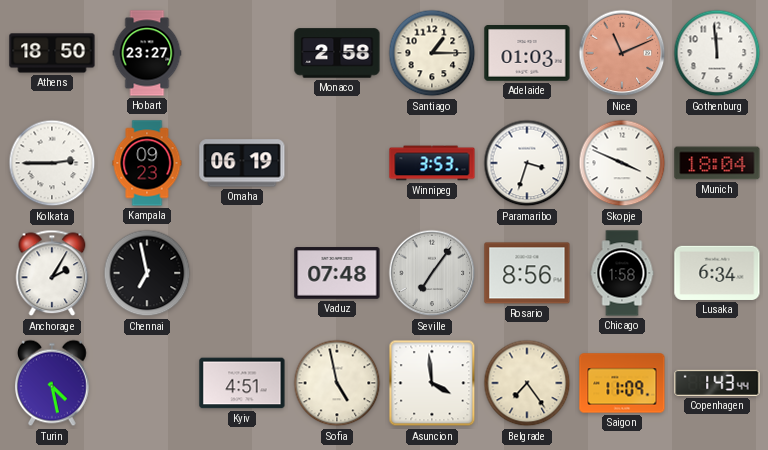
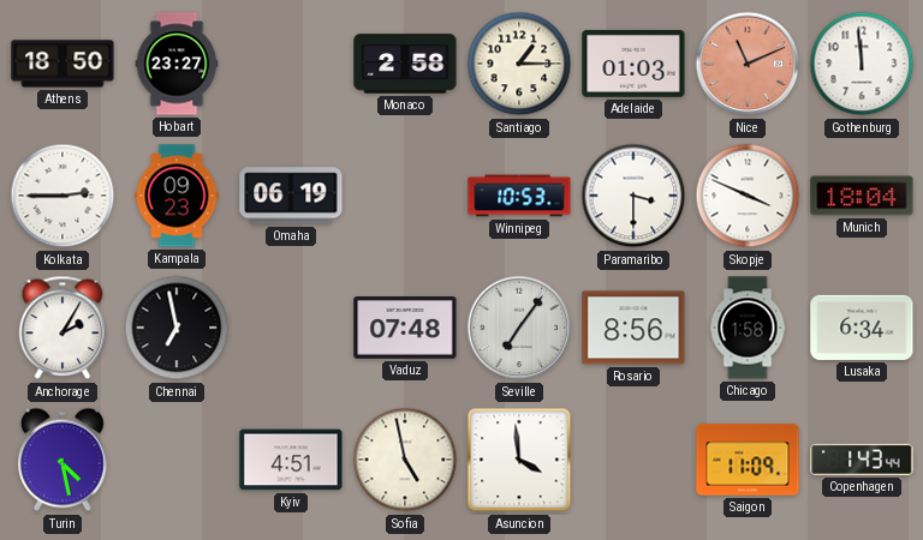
Winnipeg: 3:53 -> 10:53
Paramaribo: 3:33 -> 3:30
Belgrade: 7:24 -> none
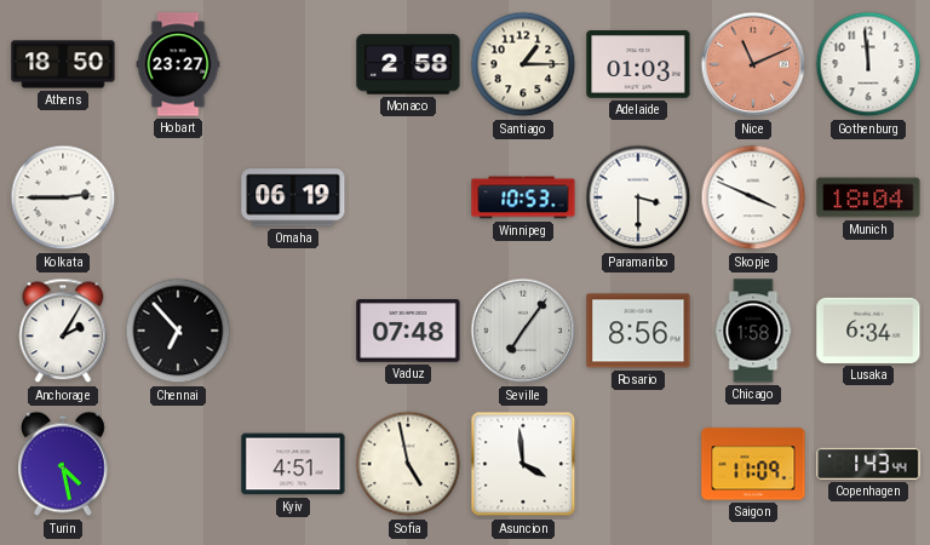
Kampala: 09:23 -> none
Chennai: 6:58 -> 6:53
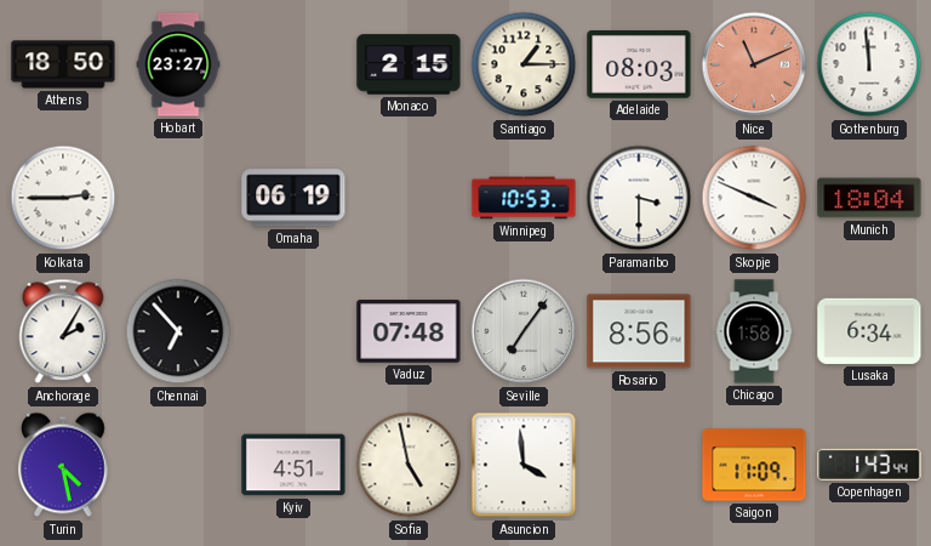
Monaco: 2:58 -> 2:15
Adelaide: 01:03 -> 08:03
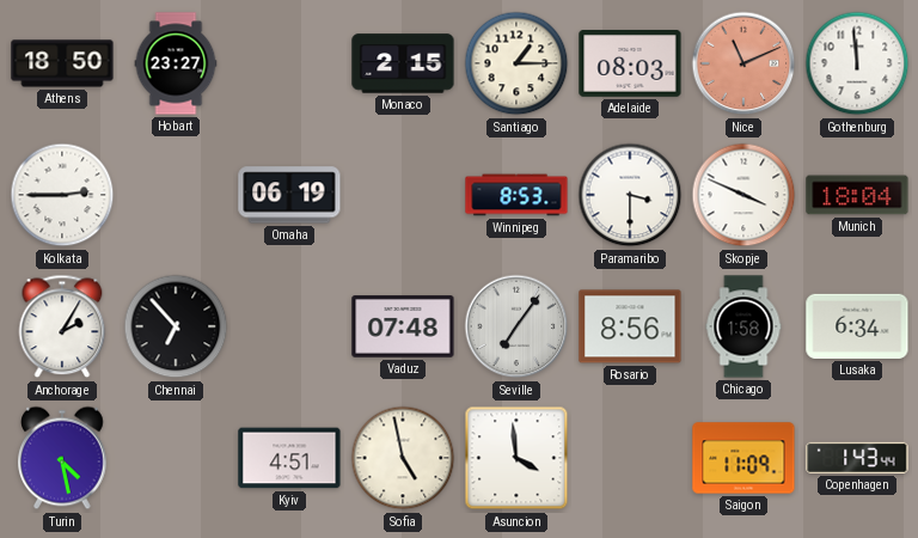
Winnipeg: 10:53 -> 8:53
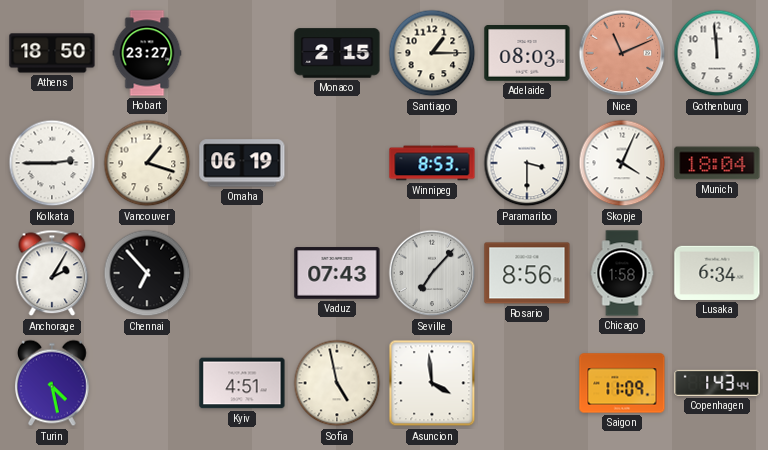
Vancouver: none -> 1:18
Skopje: 3:49 -> 4:04
Vaduz: 07:48 -> 07:43
Seville: 7:06 -> 7:07
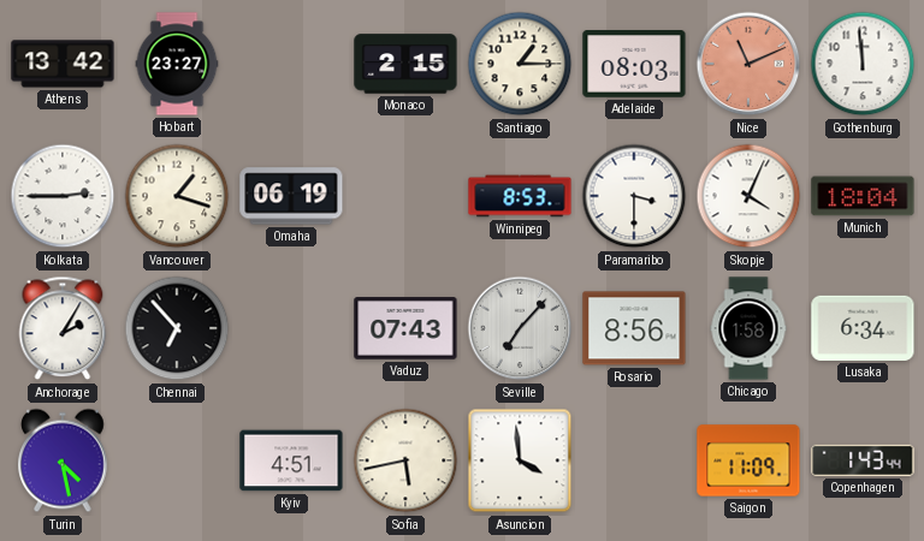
Athens: 18:50 -> 13:42
Sofia: 4:58 -> 5:43
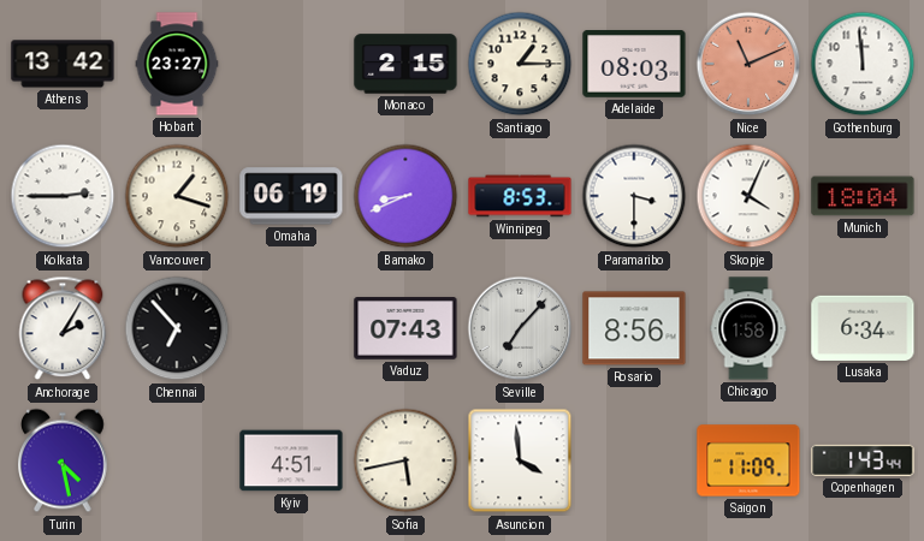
Bamako: none -> 8:41
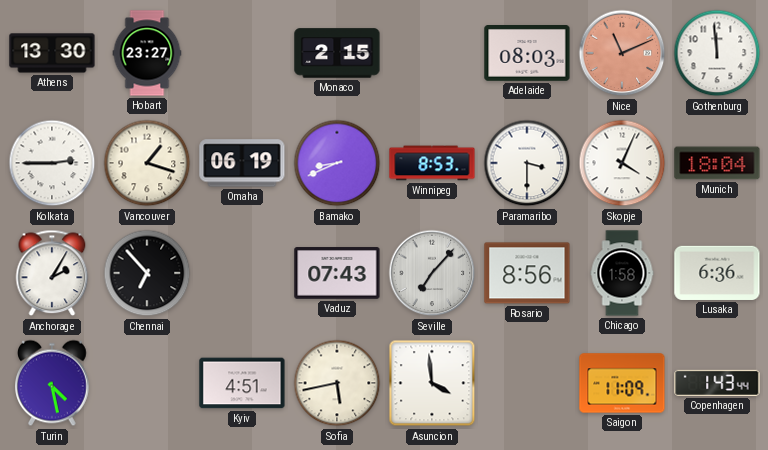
Athens: 13:42 -> 13:30
Santiago: 1:15 -> none
Lusaka: 6:34 -> 6:36
